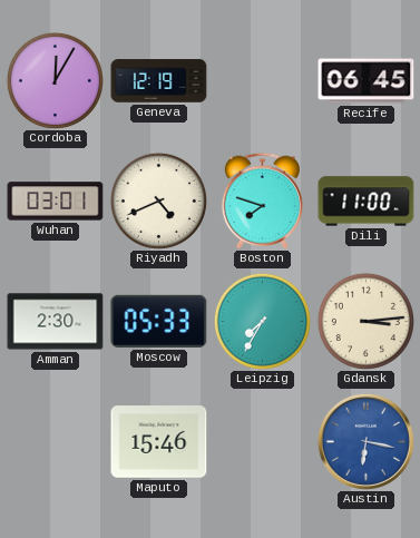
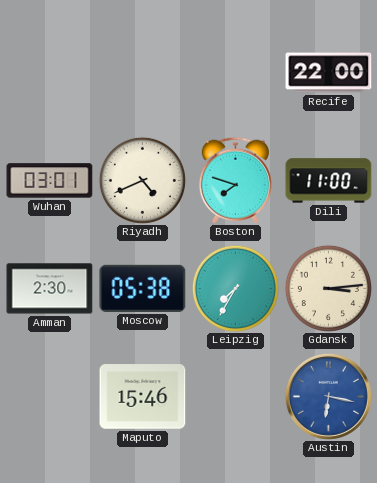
Cordoba: 12:05 -> none
Geneva: 12:19 -> none
Recife: 06:45 -> 22:00
Moscow: 05:33 -> 05:38
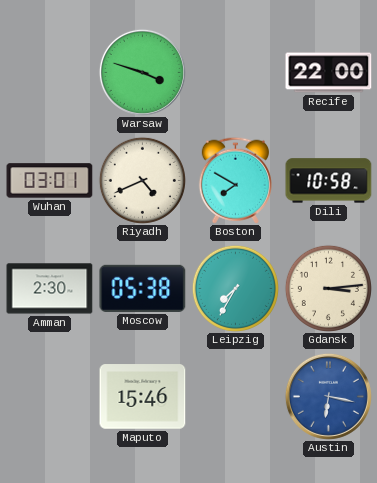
Warsaw: none -> 3:48
Boston: 7:48 -> 7:50
Dili: 11:00 -> 10:58
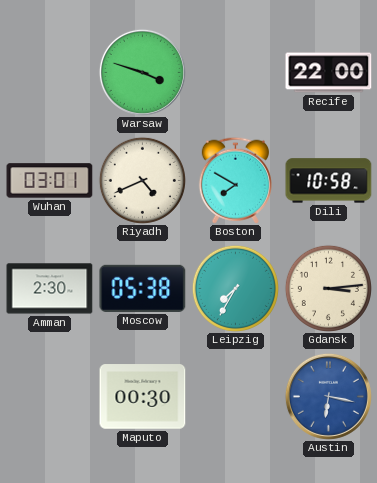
Maputo: 15:46 -> 00:30
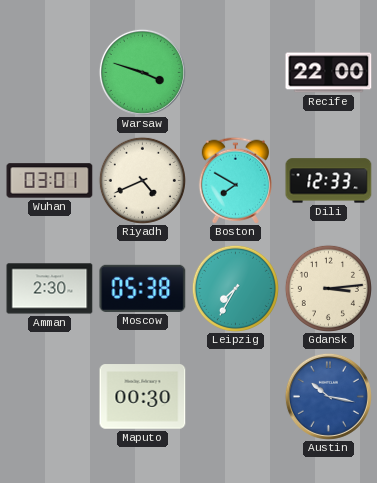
Dili: 10:58 -> 12:33
Austin: 6:17 -> 10:17
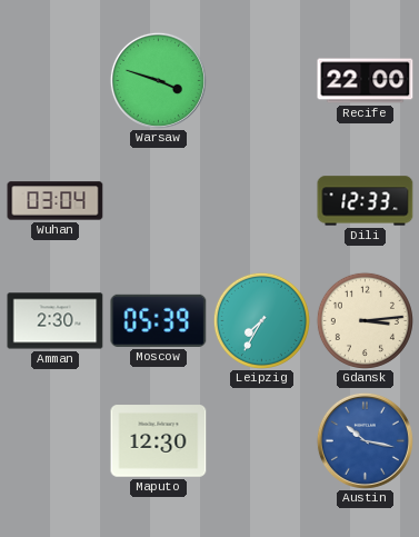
Wuhan: 03:01 -> 03:04
Riyadh: 4:41 -> none
Boston: 7:50 -> none
Moscow: 05:38 -> 05:39
Maputo: 00:30 -> 12:30
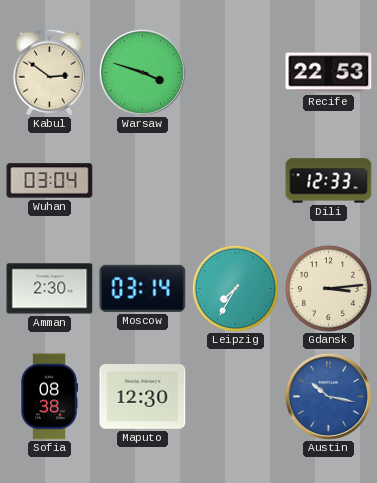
Kabul: none -> 2:51
Recife: 22:00 -> 22:53
Moscow: 05:39 -> 03:14
Sofia: none -> 08:38
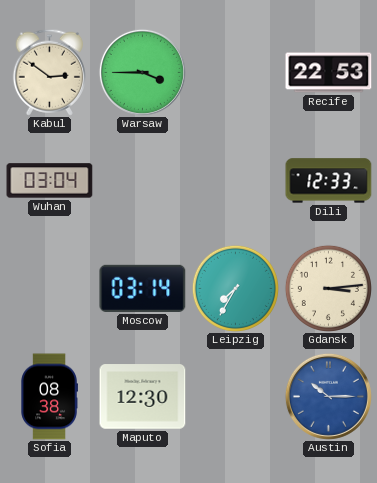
Warsaw: 3:48 -> 3:45
Amman: 2:30 -> none
Austin: 10:17 -> 10:15
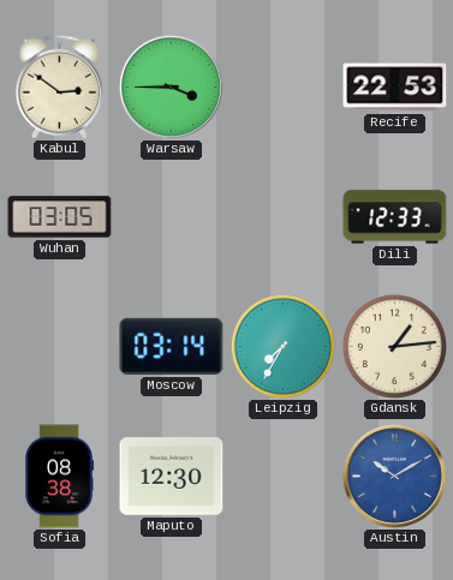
Wuhan: 03:04 -> 03:05
Gdansk: 3:14 -> 1:14
Austin: 10:15 -> 10:10
